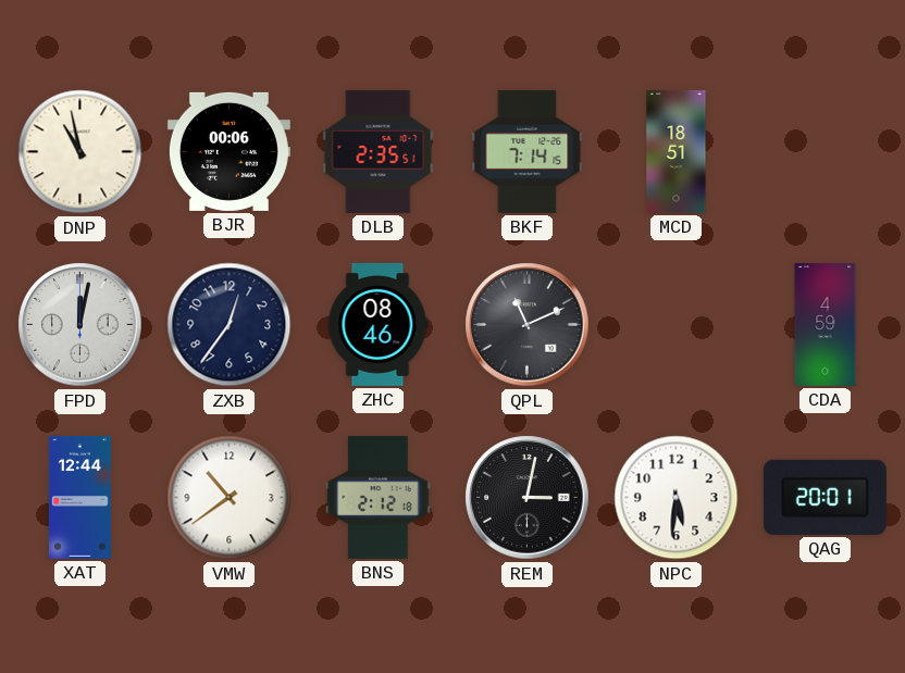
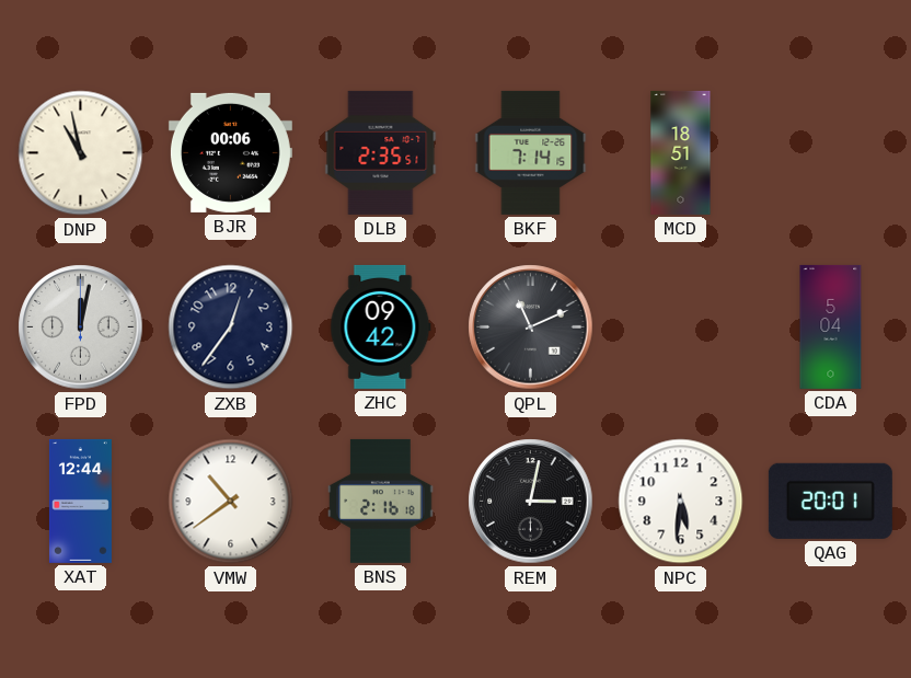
ZHC: 08:46 -> 09:42
CDA: 4:59 -> 5:04
BNS: 2:12 -> 2:16
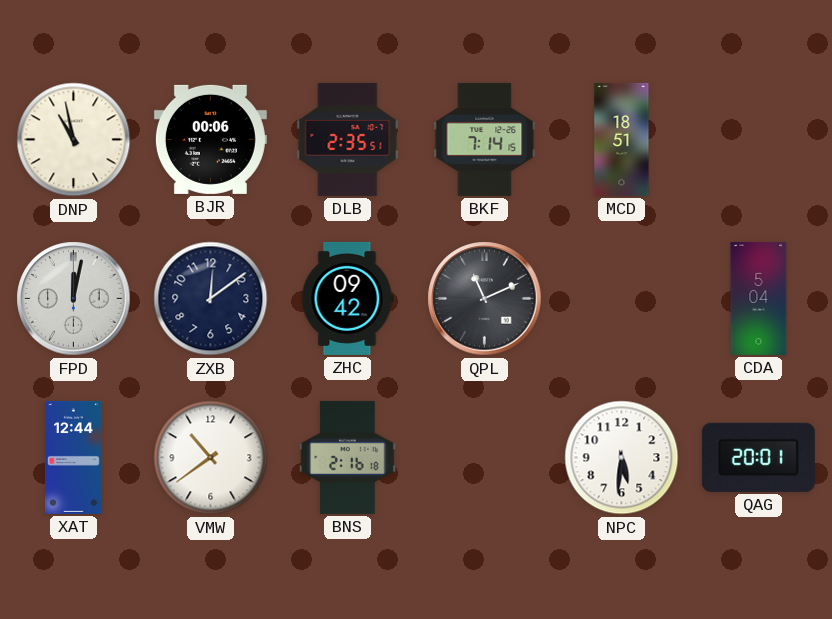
ZXB: 12:36 -> 12:09
REM: 3:02 -> none
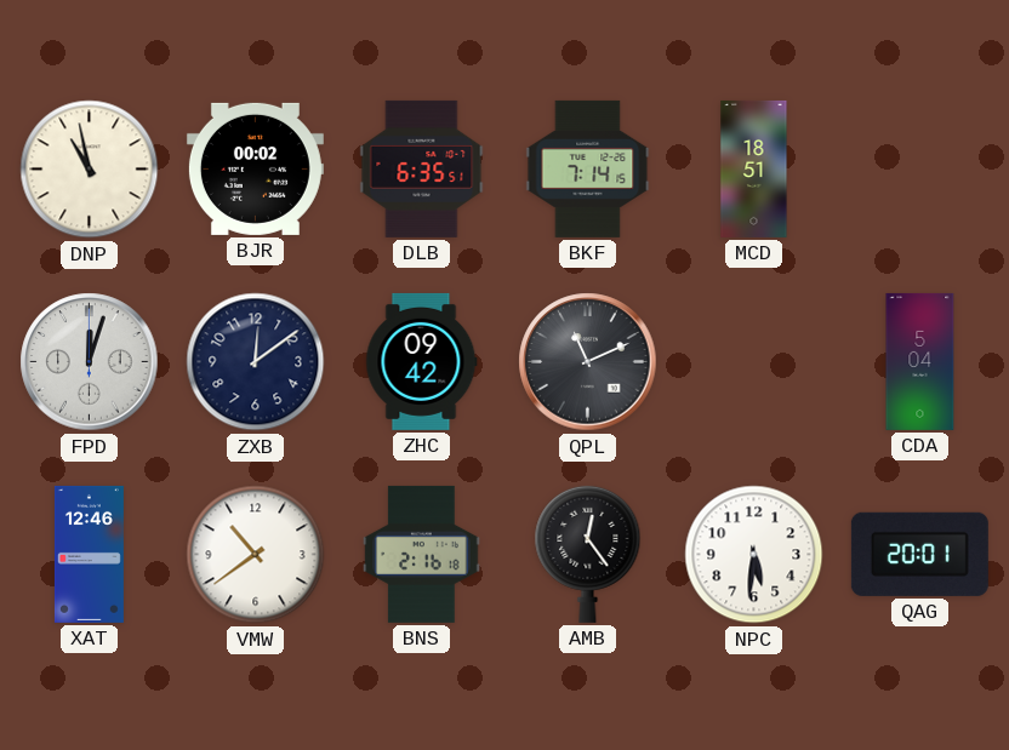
BJR: 00:06 -> 00:02
DLB: 2:35 -> 6:35
FPD: 12:02 -> 12:03
XAT: 12:44 -> 12:46
AMB: none -> 12:24
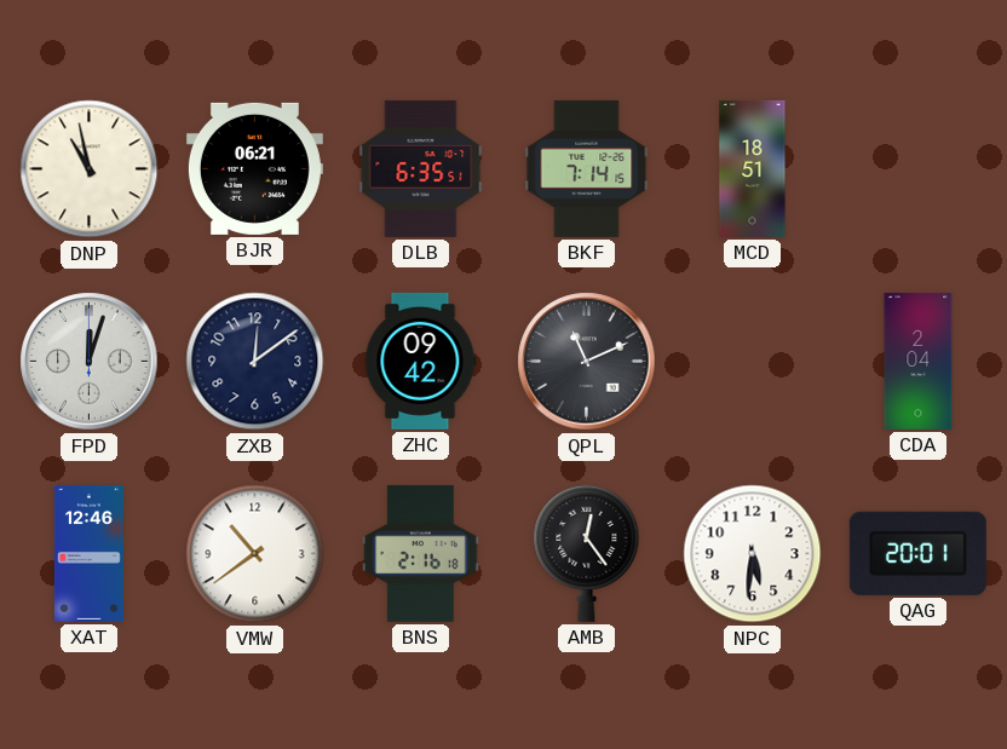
BJR: 00:02 -> 06:21
CDA: 5:04 -> 2:04
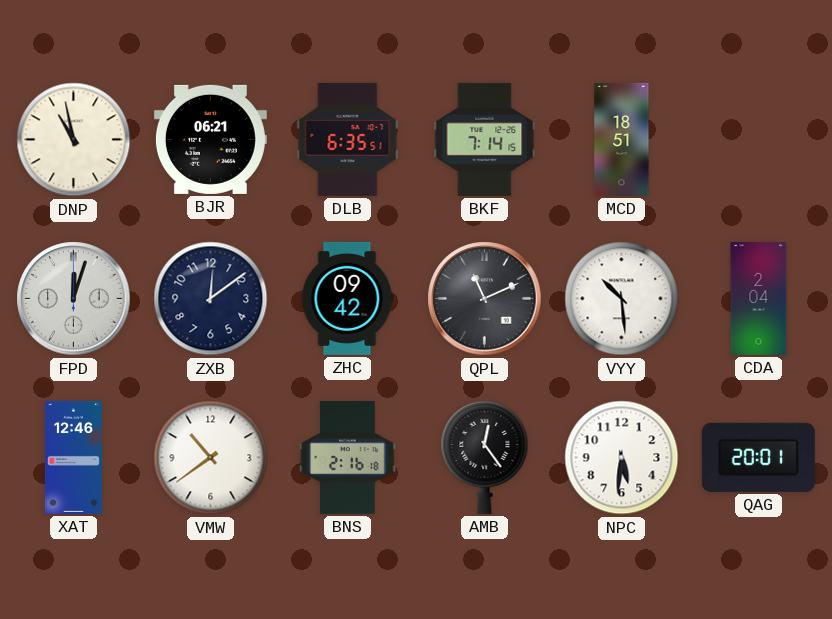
VYY: none -> 10:29
